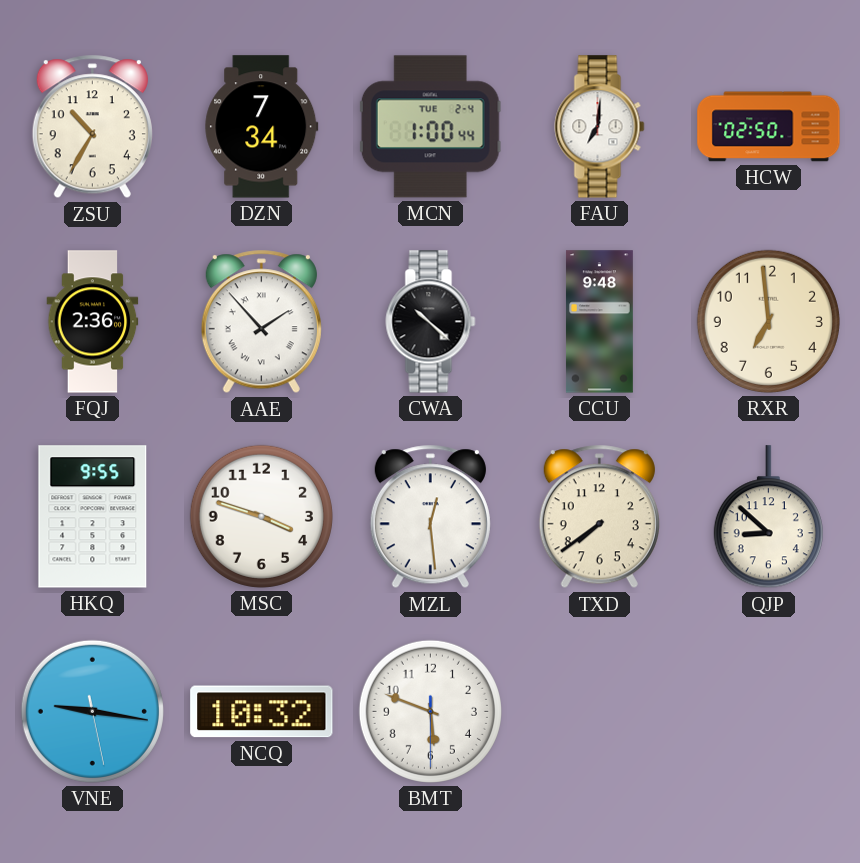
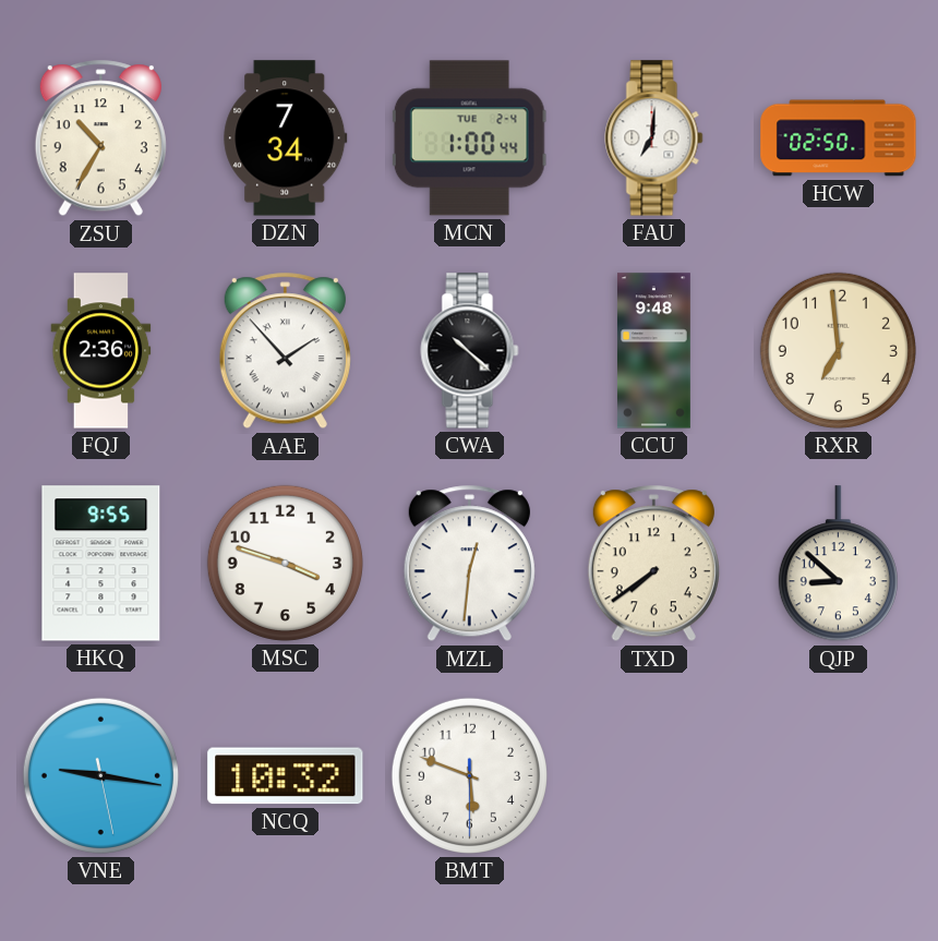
MZL: 12:29 -> 12:31
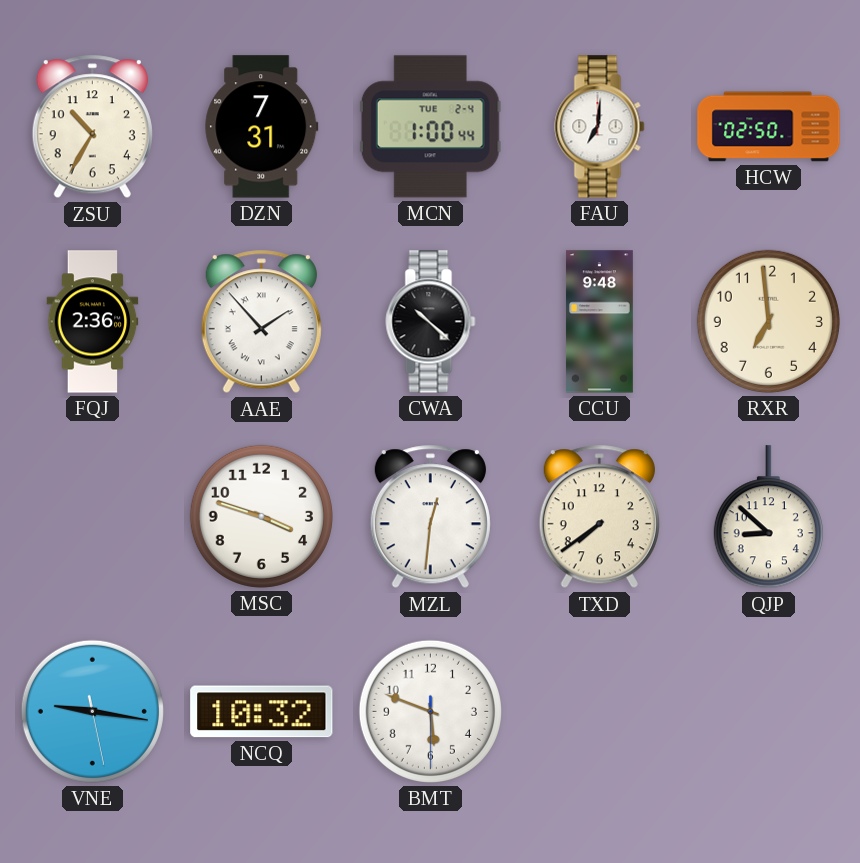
DZN: 7:34 -> 7:31
HKQ: 9:55 -> none
